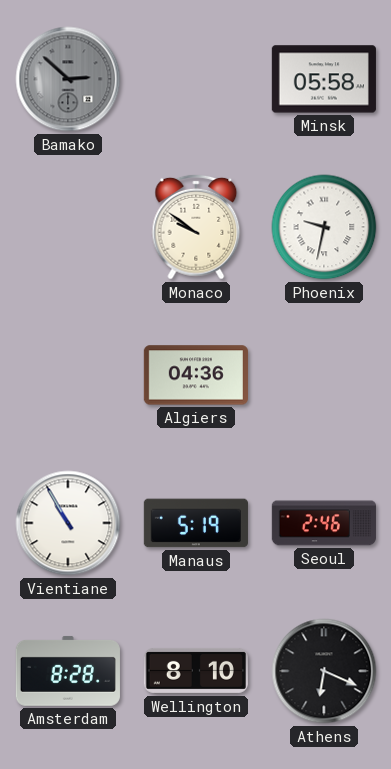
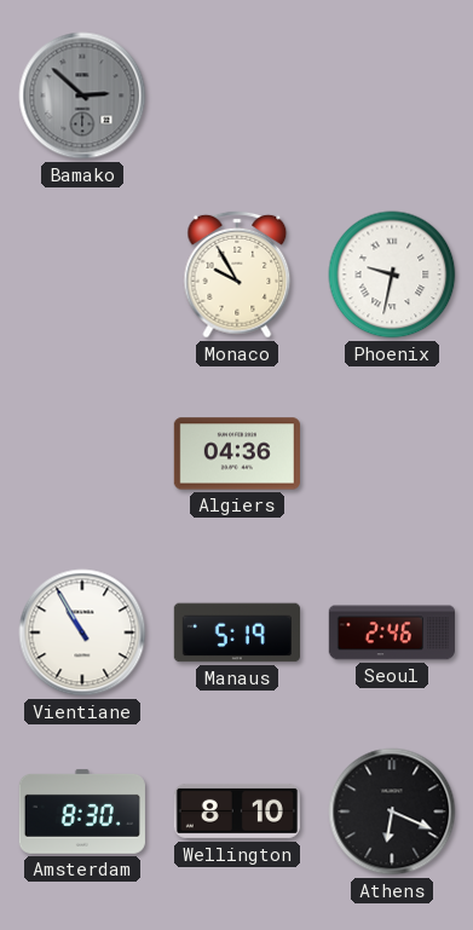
Minsk: 05:58 -> none
Monaco: 9:51 -> 9:55
Amsterdam: 8:28 -> 8:30
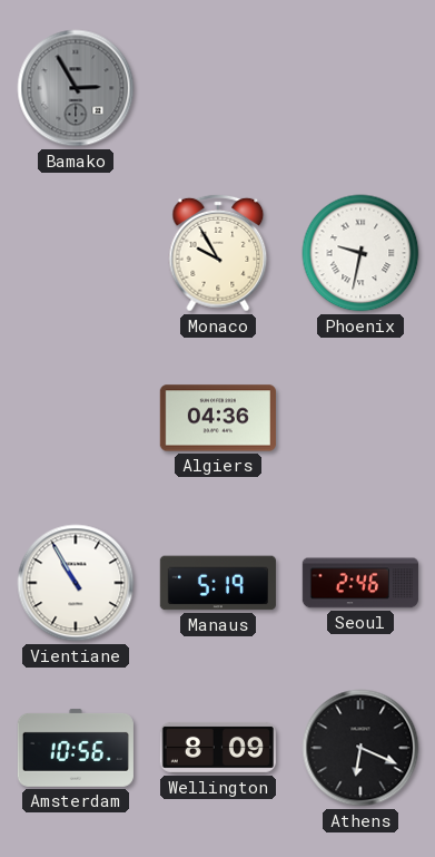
Bamako: 2:52 -> 2:55
Amsterdam: 8:30 -> 10:56
Wellington: 8:10 -> 8:09
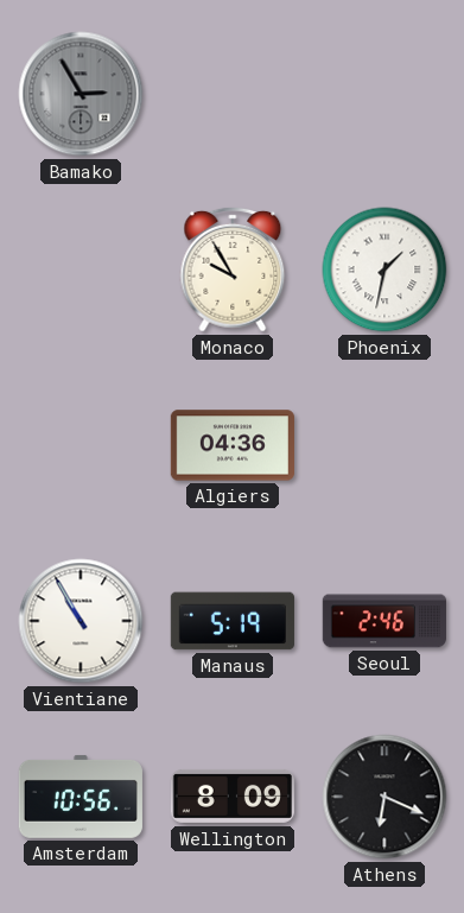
Phoenix: 9:32 -> 1:32
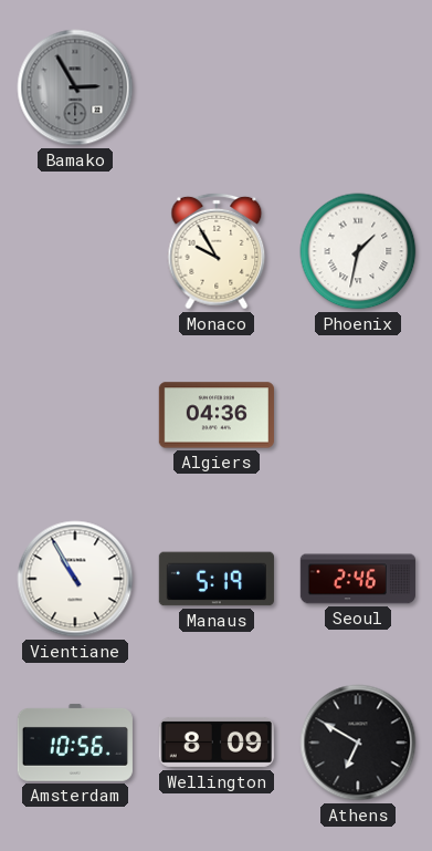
Athens: 6:19 -> 6:50
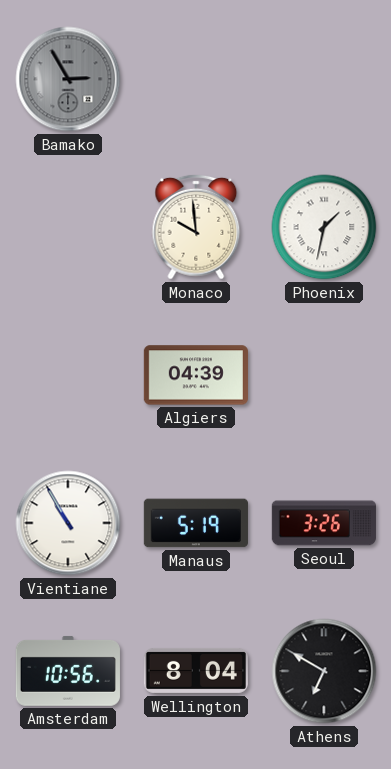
Monaco: 9:55 -> 9:59
Algiers: 04:36 -> 04:39
Seoul: 2:46 -> 3:26
Wellington: 8:09 -> 8:04
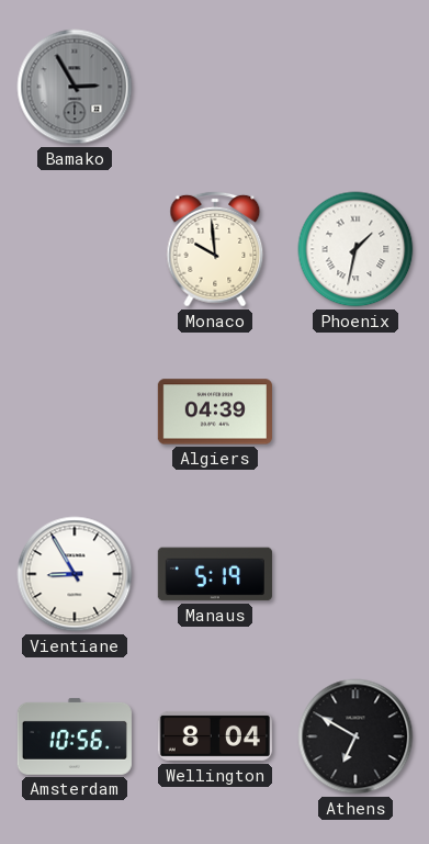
Vientiane: 10:55 -> 8:55
Seoul: 3:26 -> none
